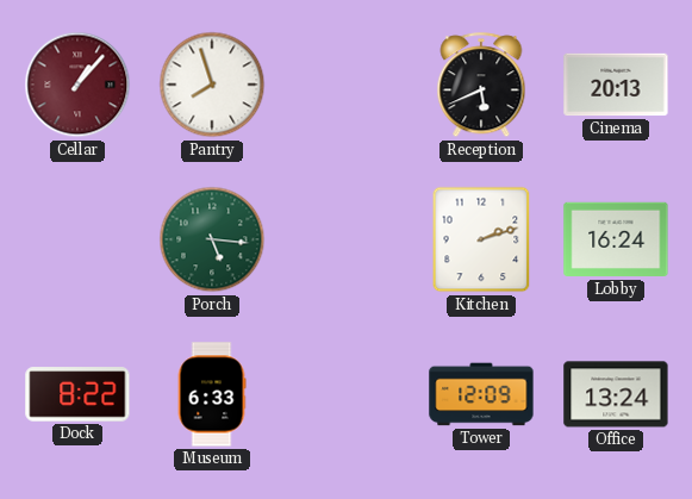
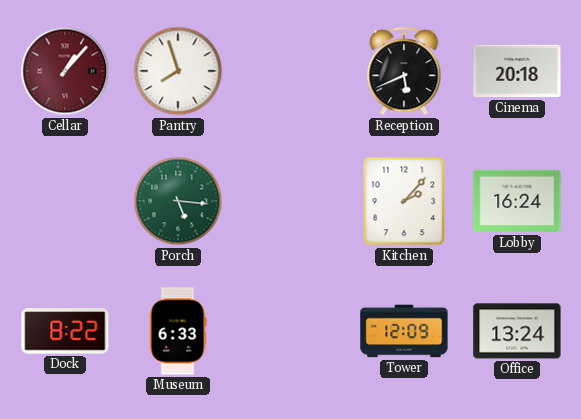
Cinema: 20:13 -> 20:18
Kitchen: 2:12 -> 2:07
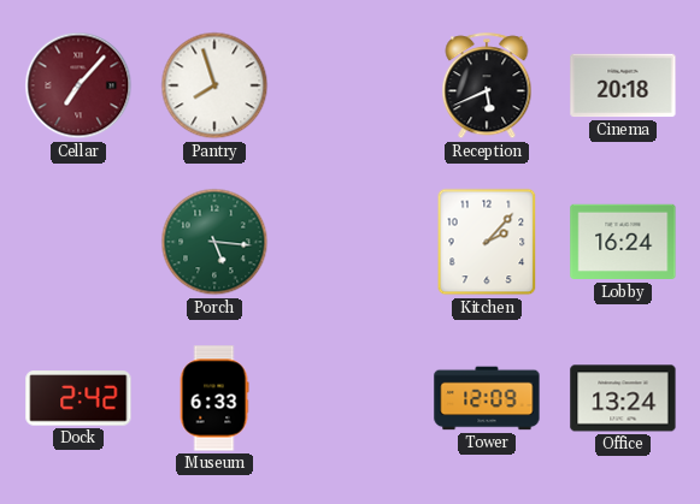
Cellar: 1:07 -> 7:07
Dock: 8:22 -> 2:42
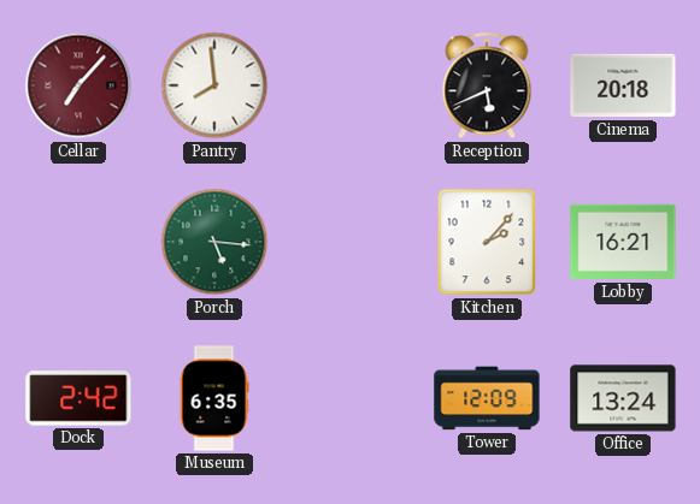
Pantry: 7:57 -> 7:59
Lobby: 16:24 -> 16:21
Museum: 6:33 -> 6:35
